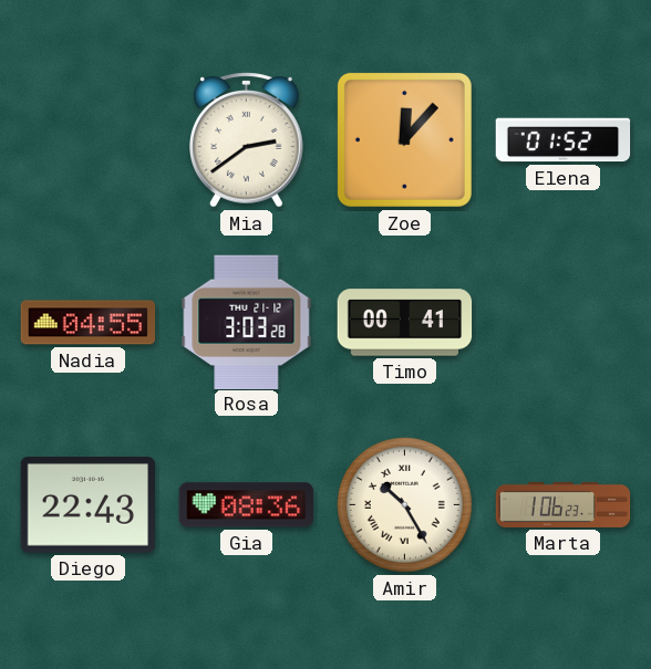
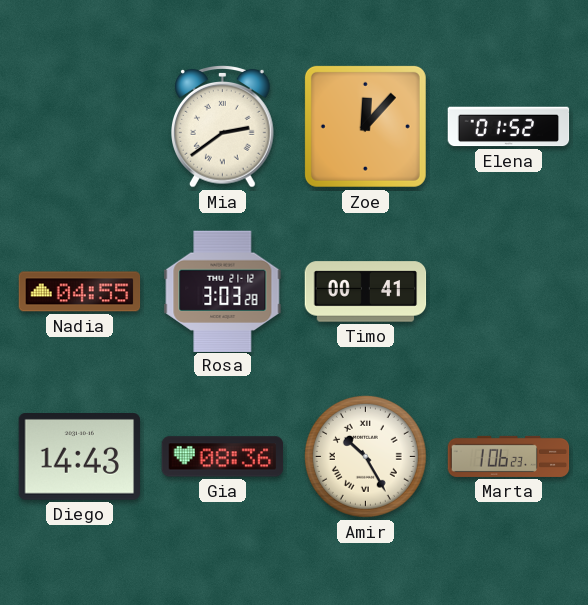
Diego: 22:43 -> 14:43
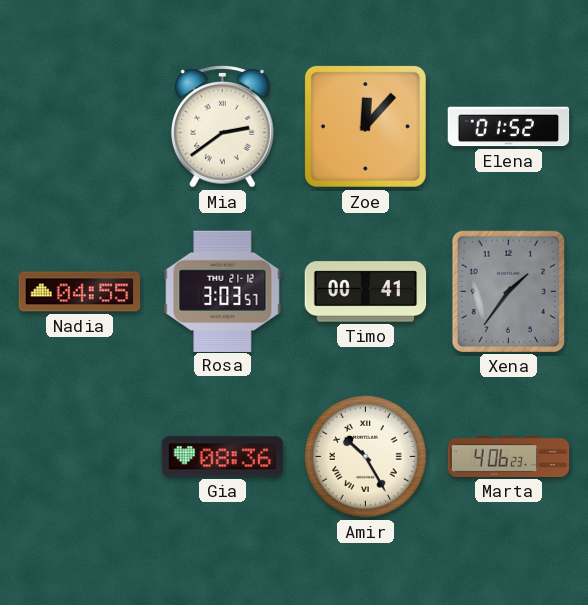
Rosa: 3:03:28 -> 3:03:57
Xena: none -> 1:36
Diego: 14:43 -> none
Marta: 1:06 -> 4:06
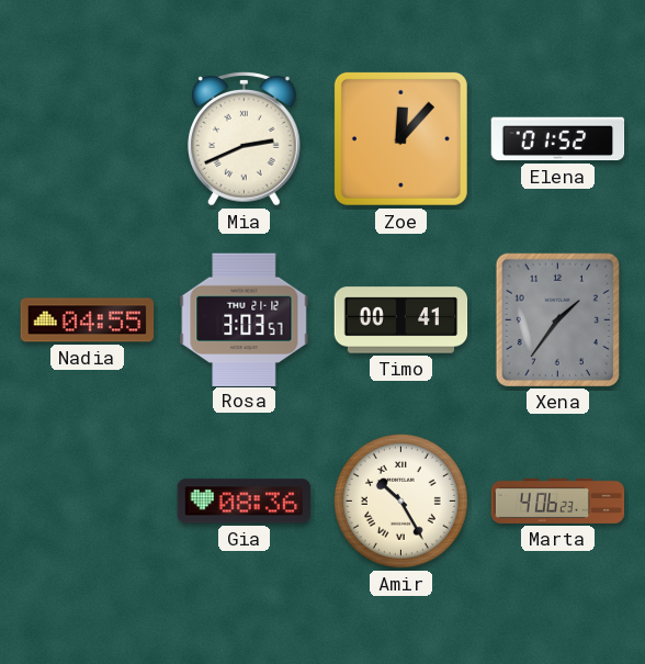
Mia: 2:39 -> 2:41
